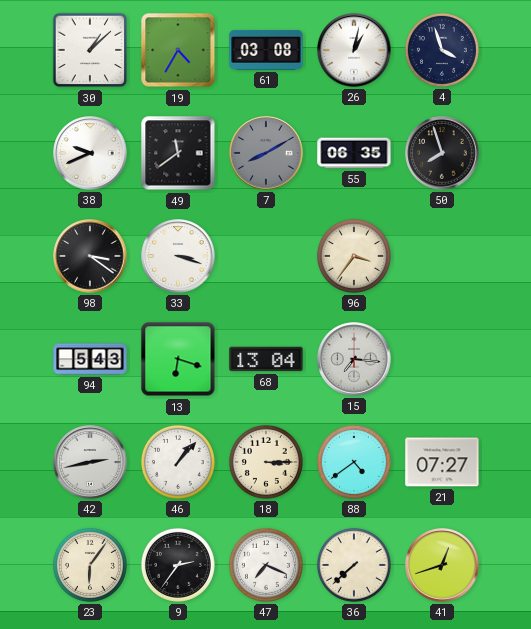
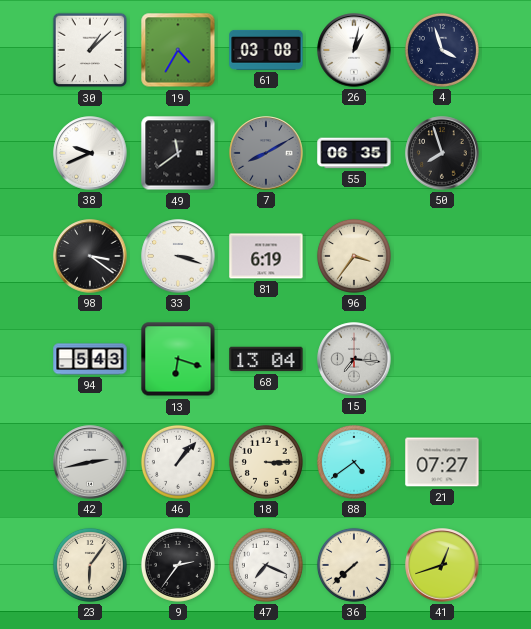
81: none -> 6:19
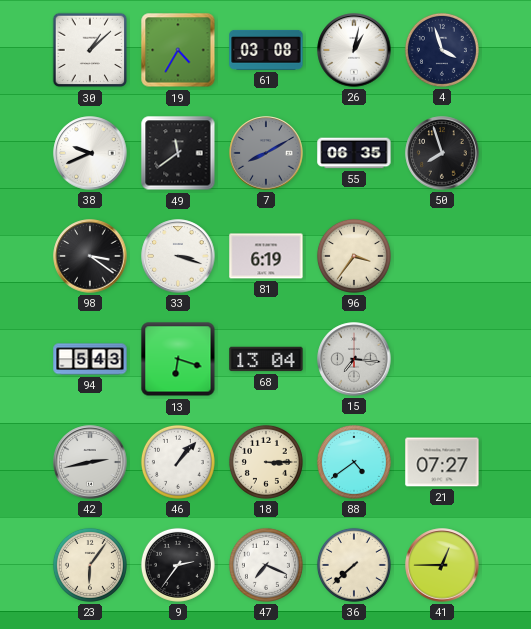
41: 12:42 -> 12:45
